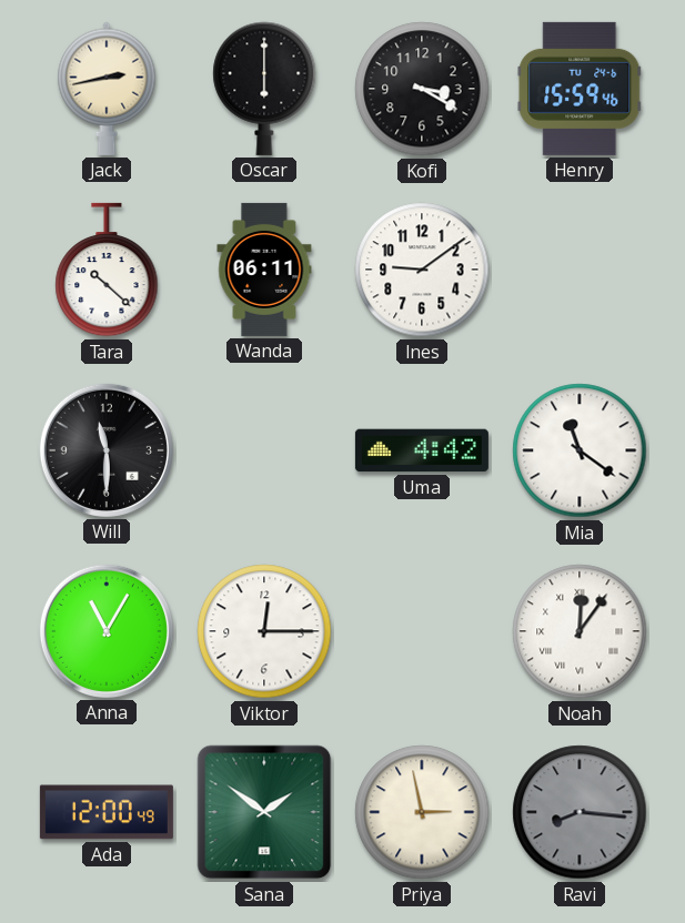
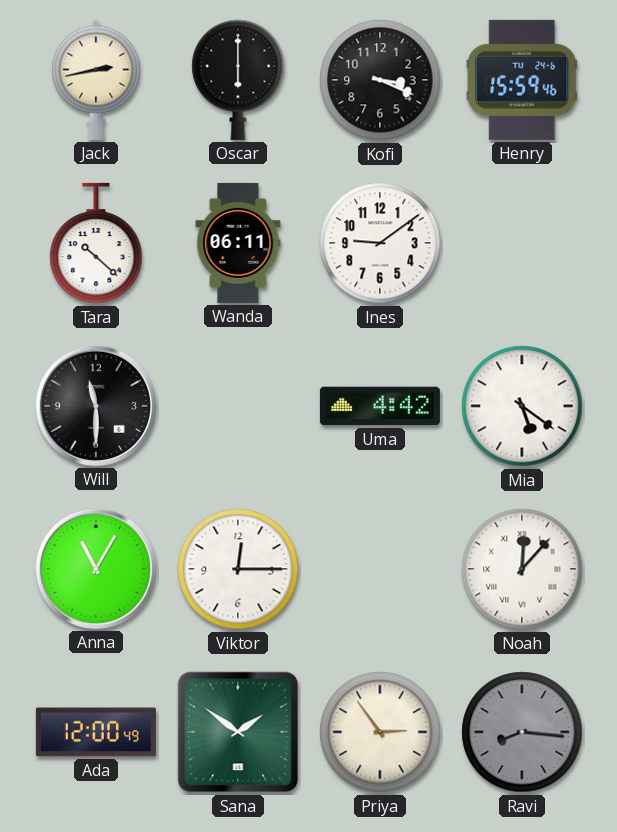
Kofi: 3:20 -> 3:19
Mia: 11:21 -> 5:21
Noah: 12:06 -> 12:07
Priya: 2:58 -> 2:54
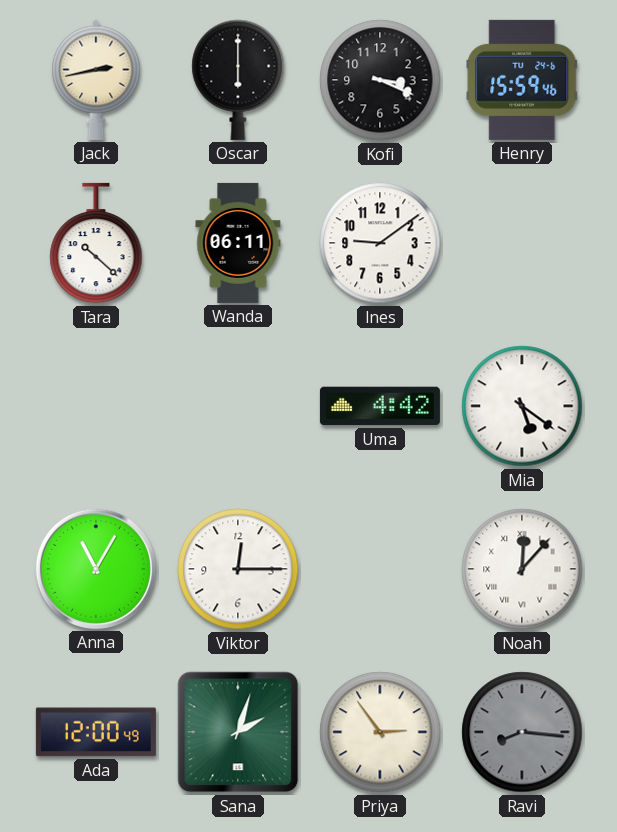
Will: 11:30 -> none
Sana: 1:51 -> 2:03
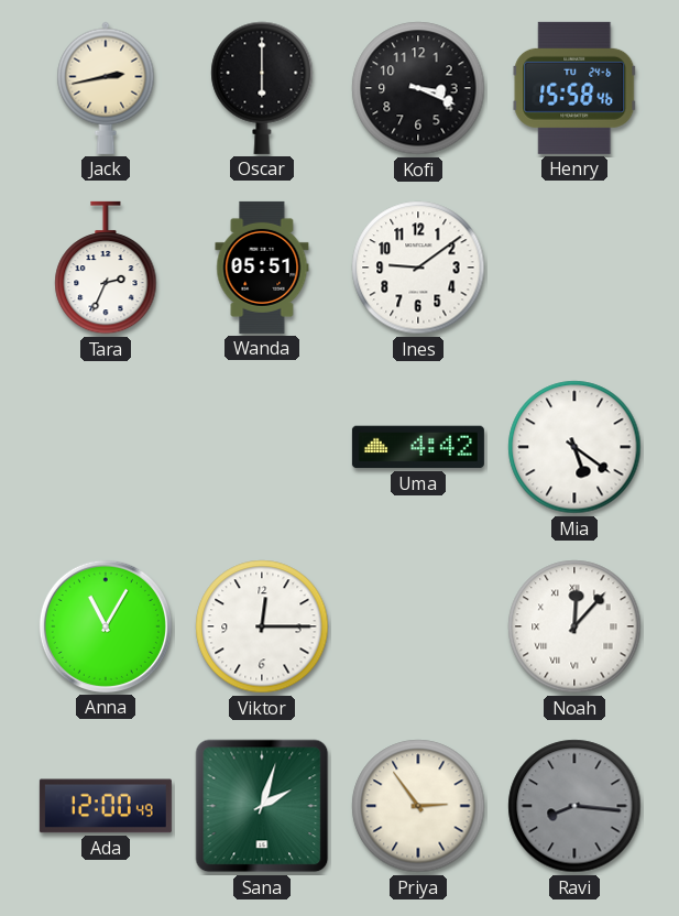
Henry: 15:59 -> 15:58
Tara: 10:22 -> 2:34
Wanda: 06:11 -> 05:51
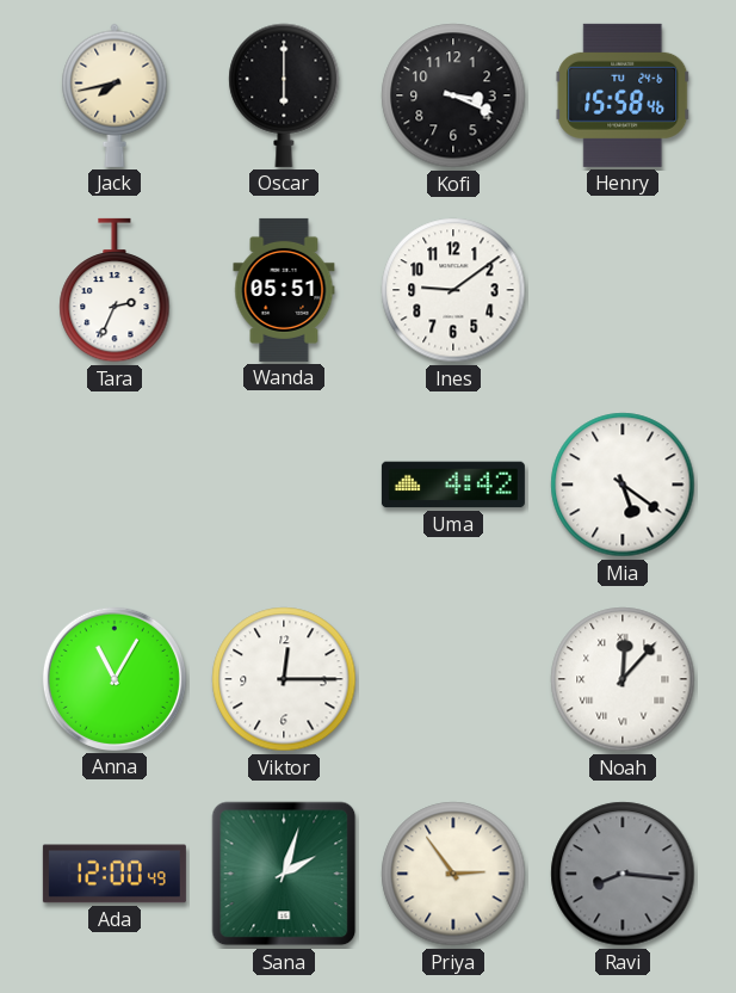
Jack: 2:43 -> 7:43
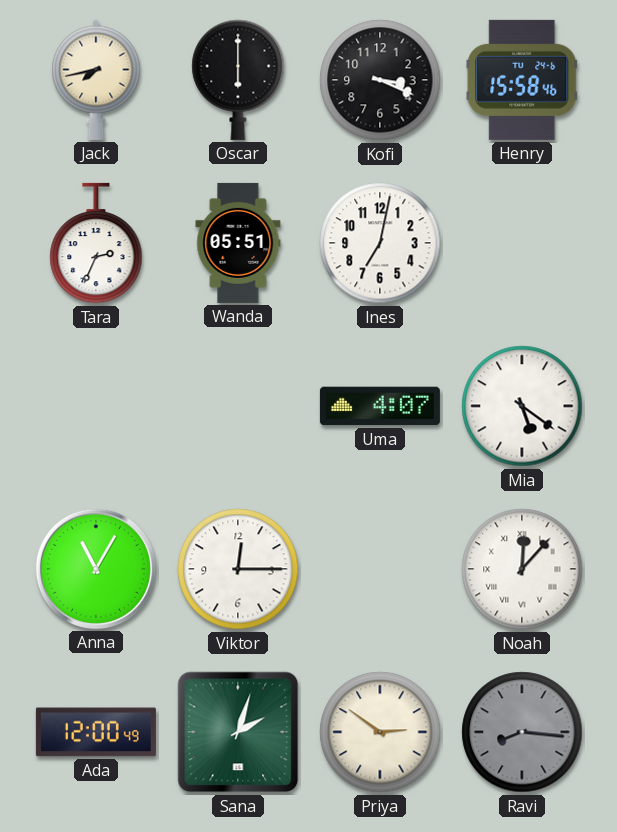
Ines: 9:09 -> 7:02
Uma: 4:42 -> 4:07
Priya: 2:54 -> 2:51
